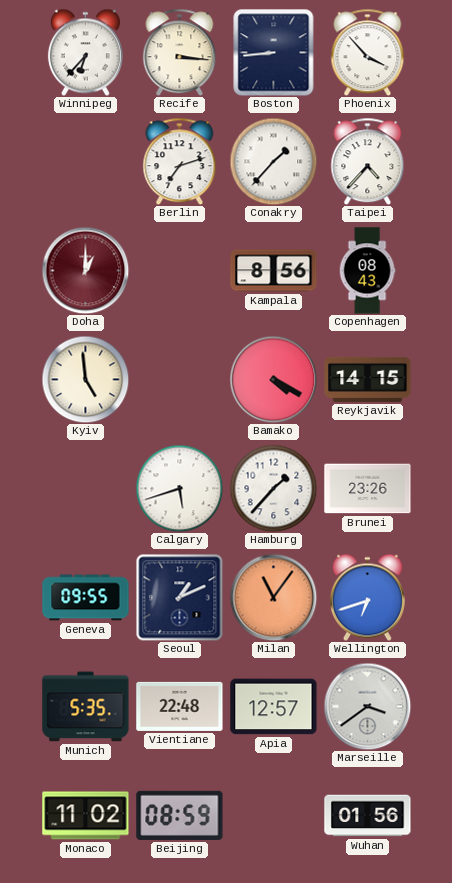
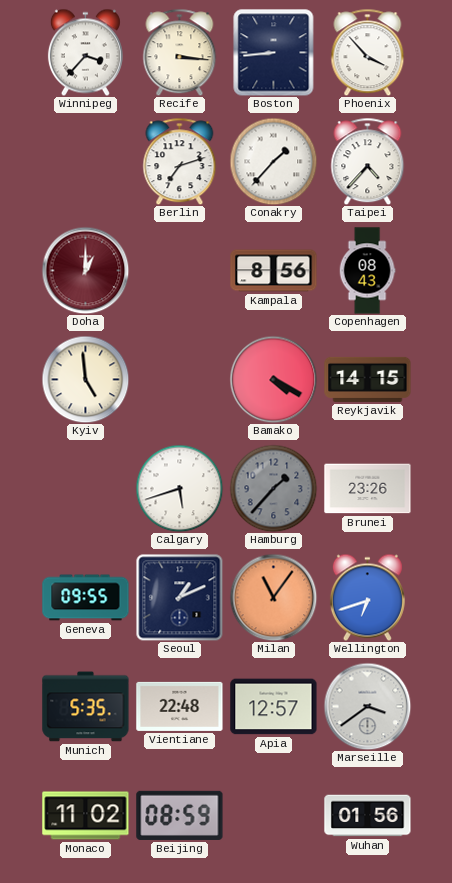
Winnipeg: 6:37 -> 3:37
Hamburg dial: white -> grey
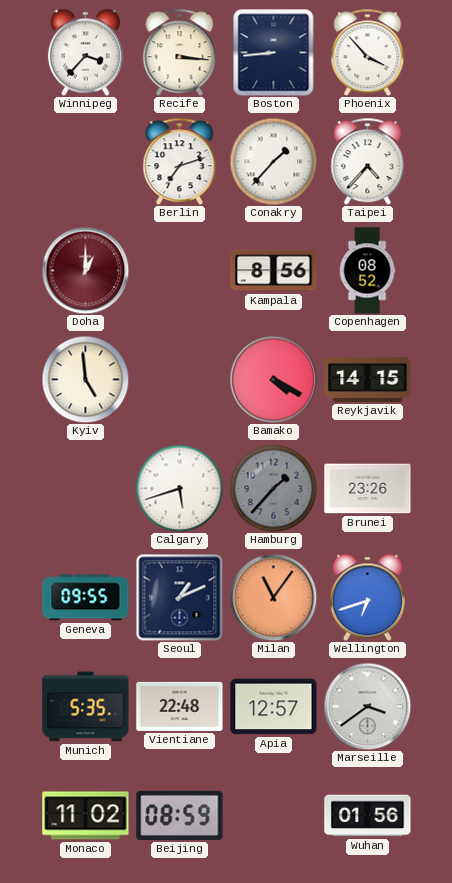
Copenhagen: 08:43 -> 08:52
